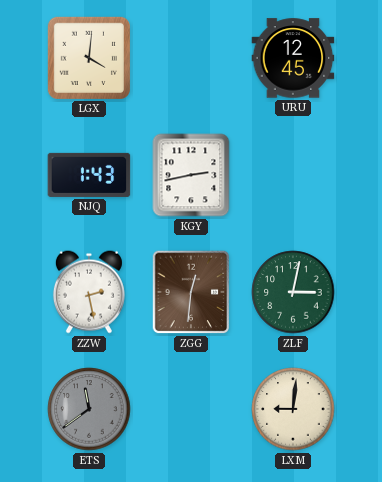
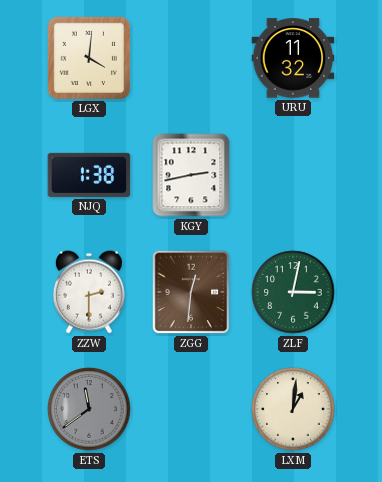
URU: 12:45 -> 11:32
NJQ: 1:43 -> 1:38
ZZW: 2:28 -> 2:30
LXM: 9:01 -> 1:01
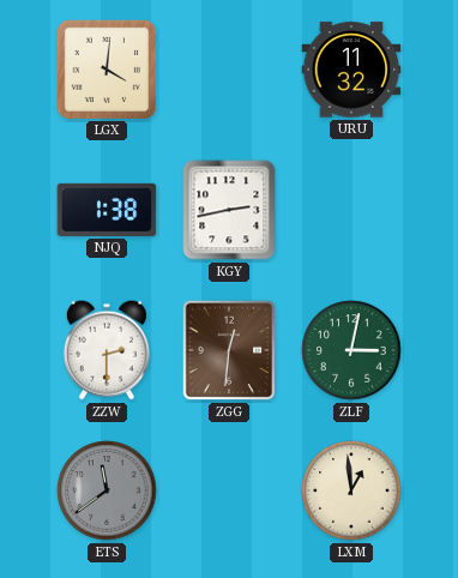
LXM: 1:01 -> 12:59
